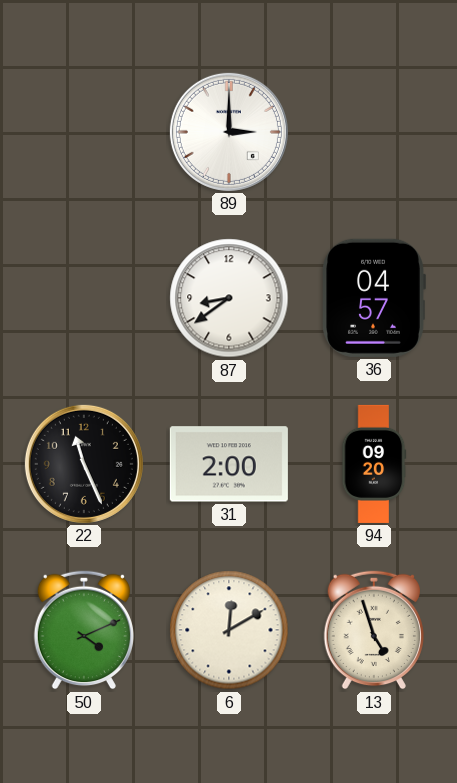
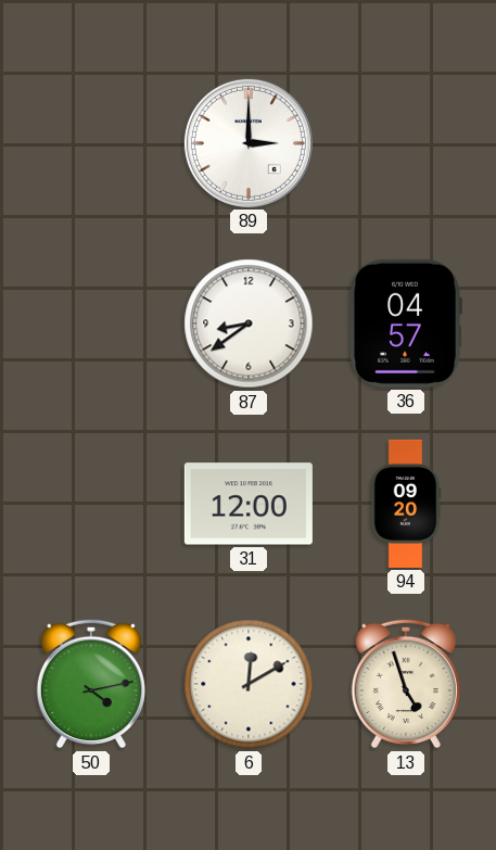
22: 11:26 -> none
31: 2:00 -> 12:00
50: 4:11 -> 4:13
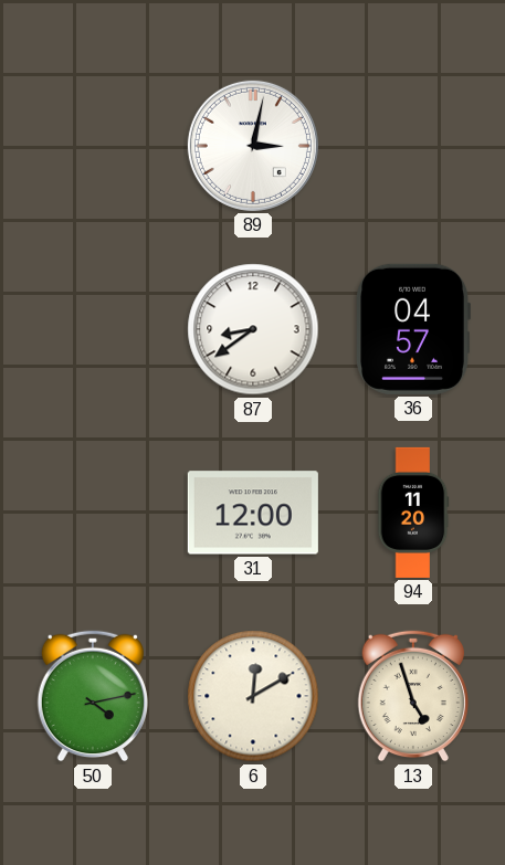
89: 3:00 -> 3:02
94: 09:20 -> 11:20
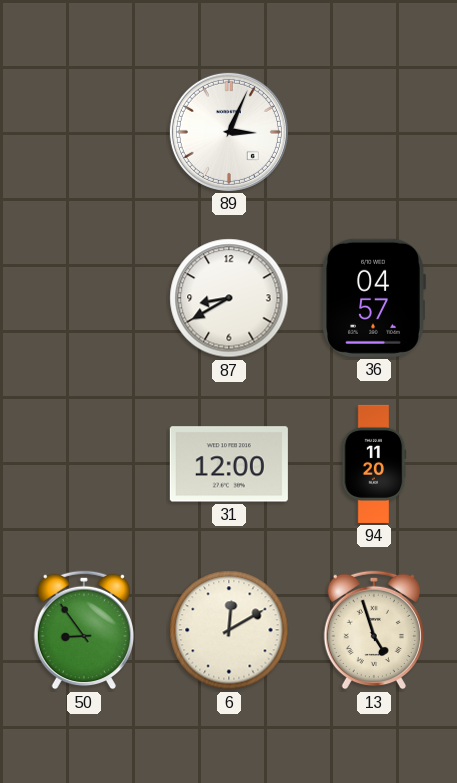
89: 3:02 -> 3:04
87: 8:39 -> 8:40
50: 4:13 -> 8:54
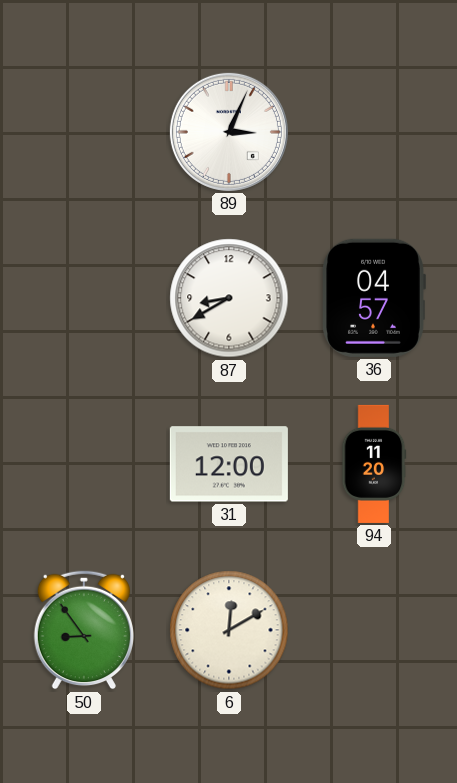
13: 4:57 -> none
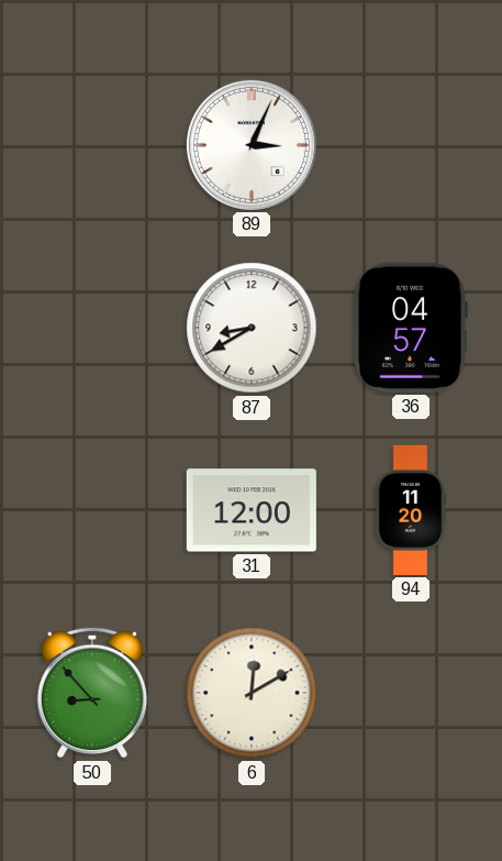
50: 8:54 -> 8:53
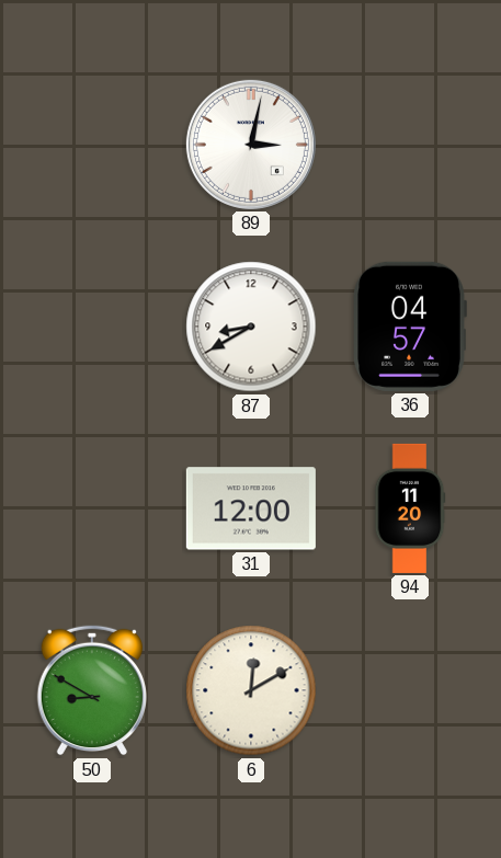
89: 3:04 -> 3:02
50: 8:53 -> 8:50
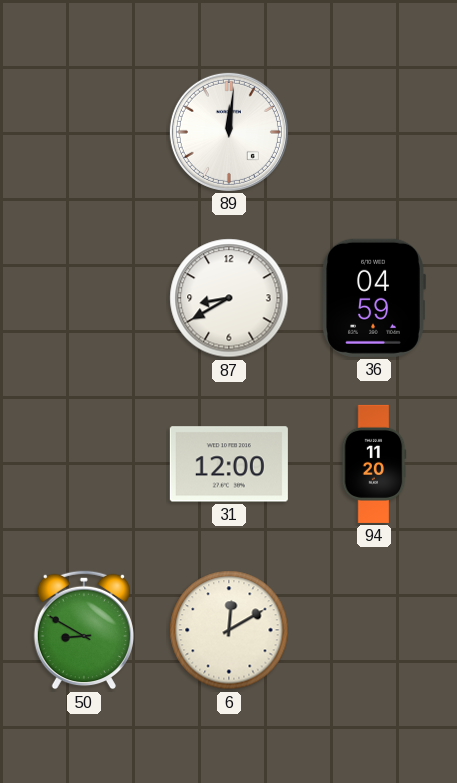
89: 3:02 -> 12:01
36: 04:57 -> 04:59
